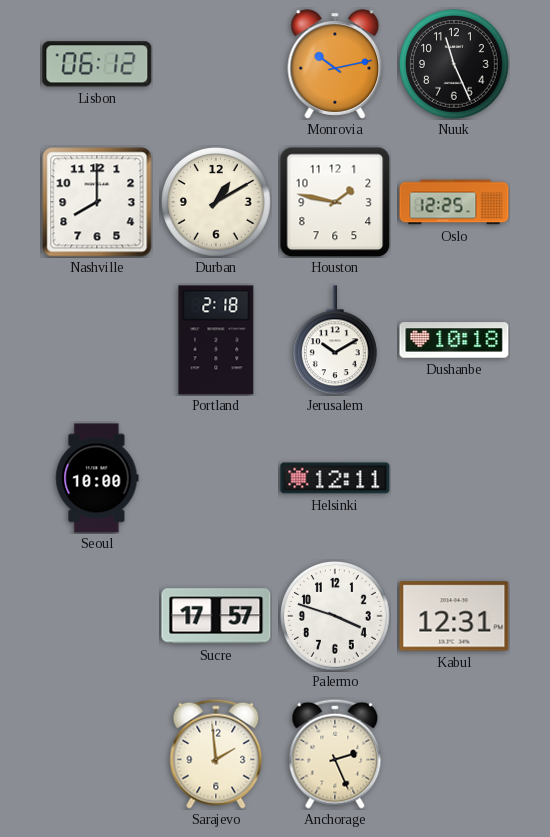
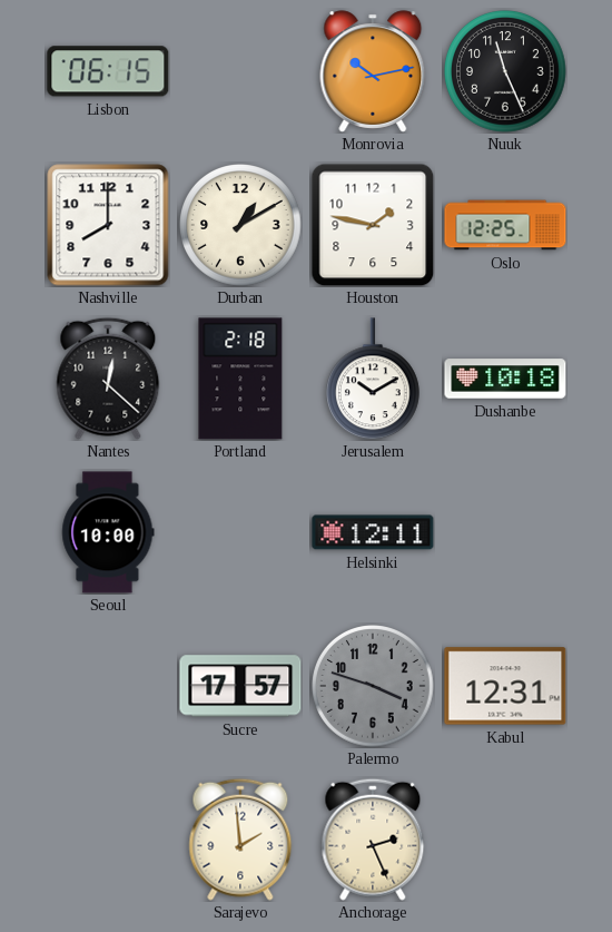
Lisbon: 06:12 -> 06:15
Nantes: none -> 12:22
Palermo dial: white -> grey
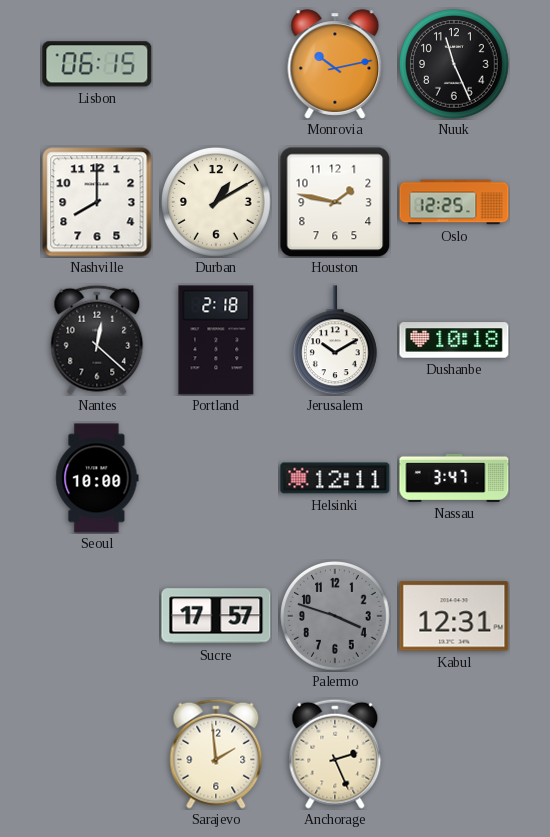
Nassau: none -> 3:47
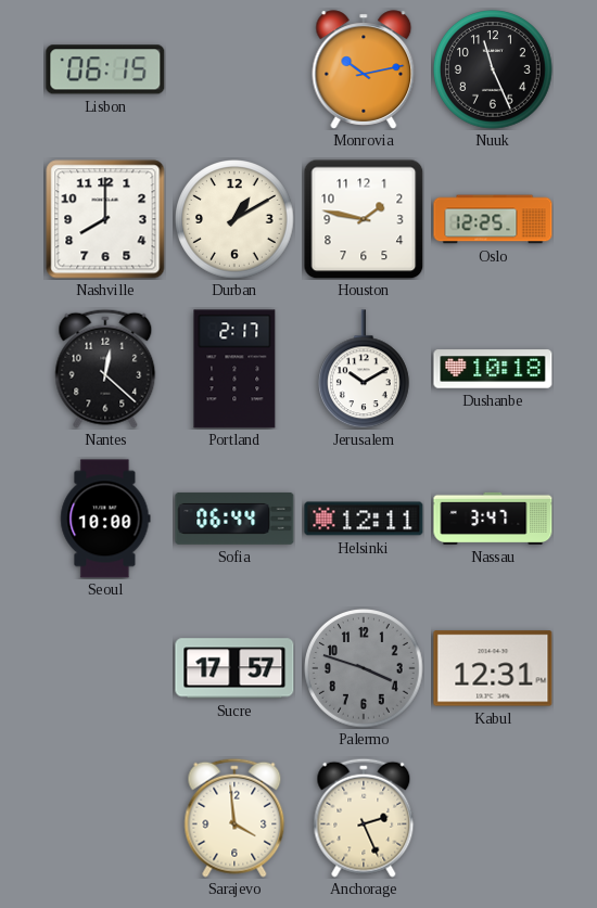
Portland: 2:18 -> 2:17
Sofia: none -> 06:44
Sarajevo: 1:59 -> 3:59
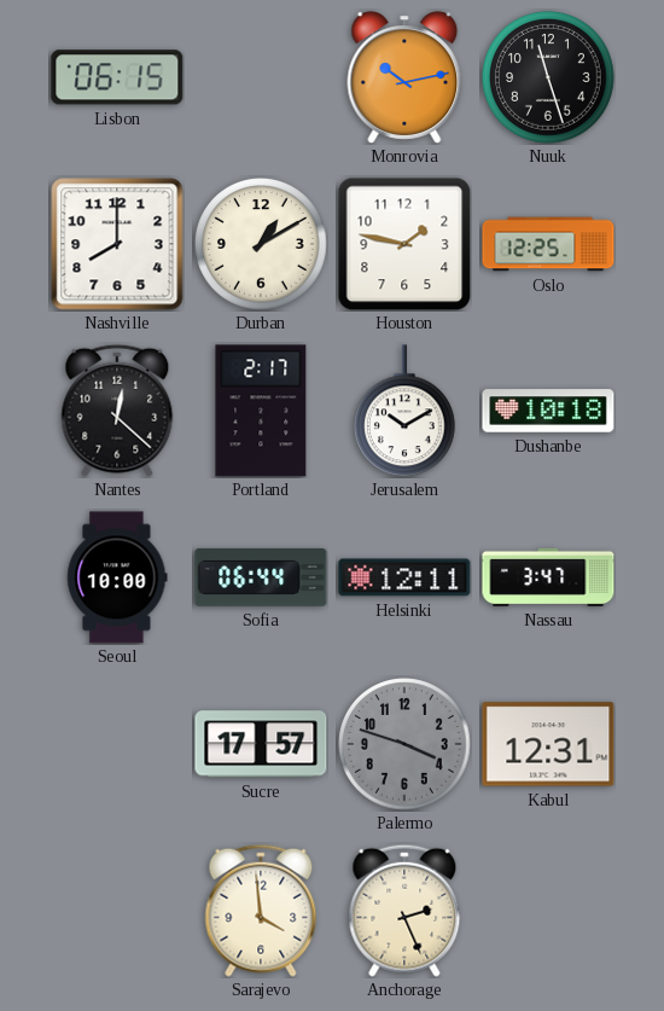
Nuuk: 11:26 -> 11:27
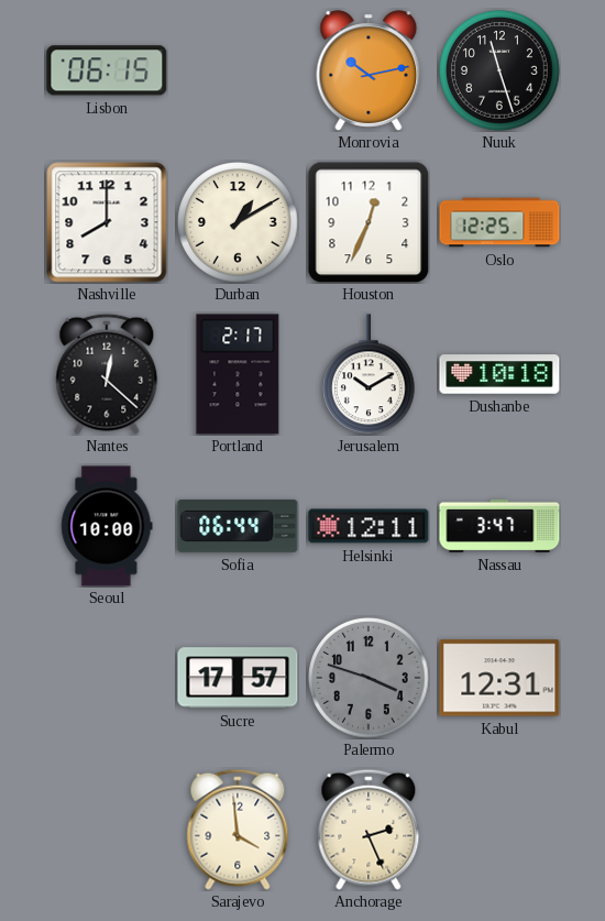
Houston: 1:47 -> 12:34
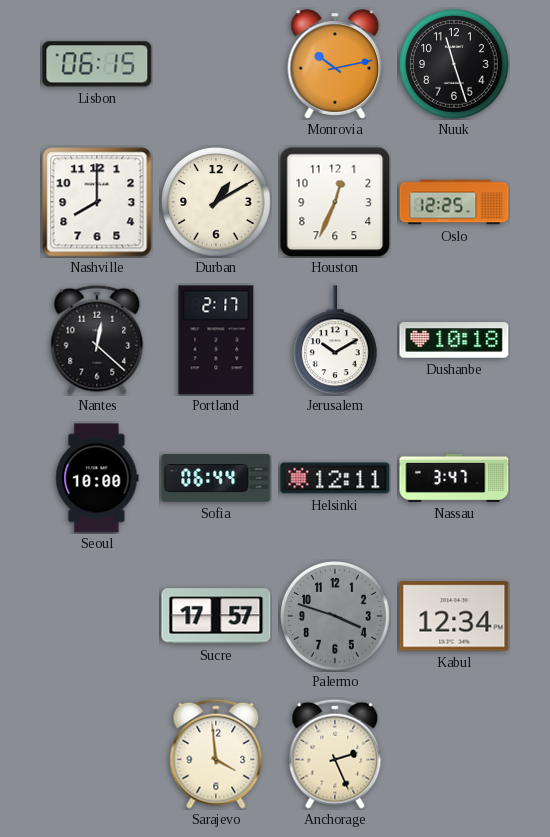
Kabul: 12:31 -> 12:34
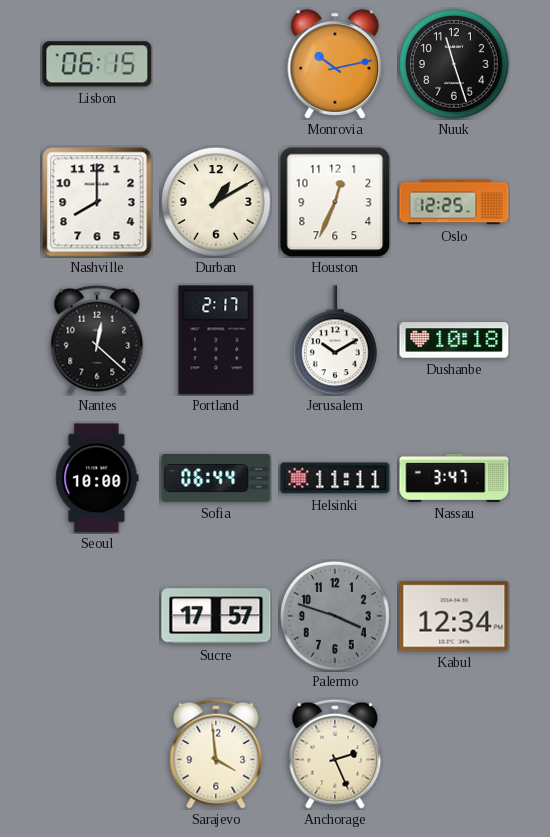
Helsinki: 12:11 -> 11:11
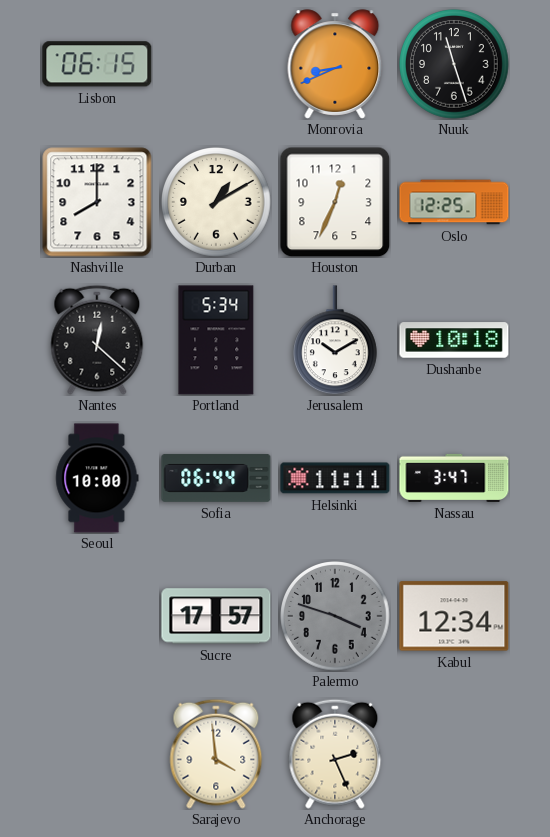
Monrovia: 10:13 -> 8:41
Portland: 2:17 -> 5:34
